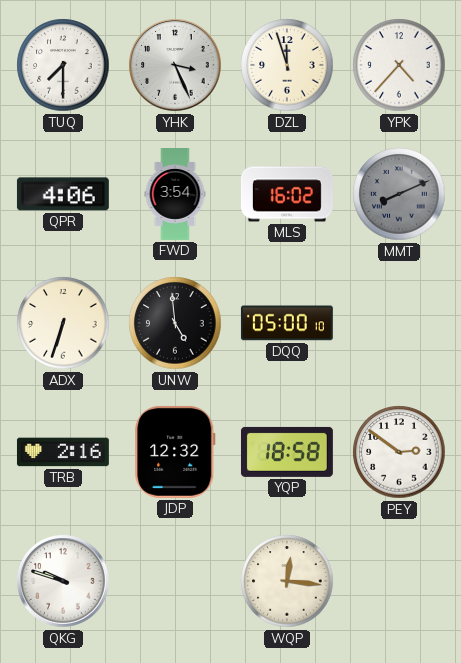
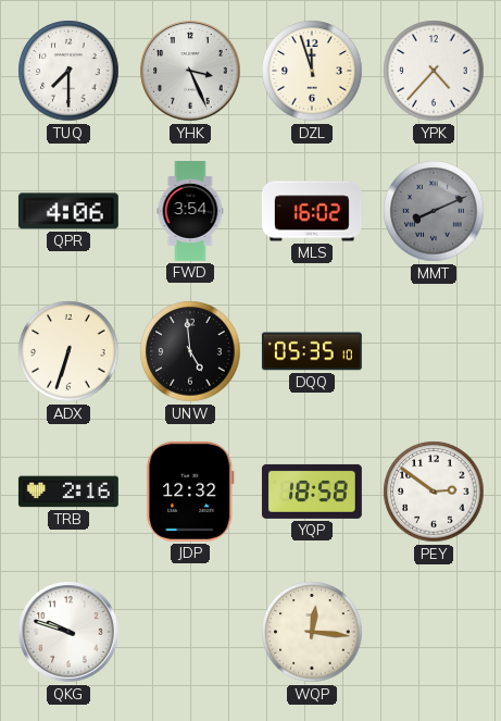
DQQ: 05:00 -> 05:35
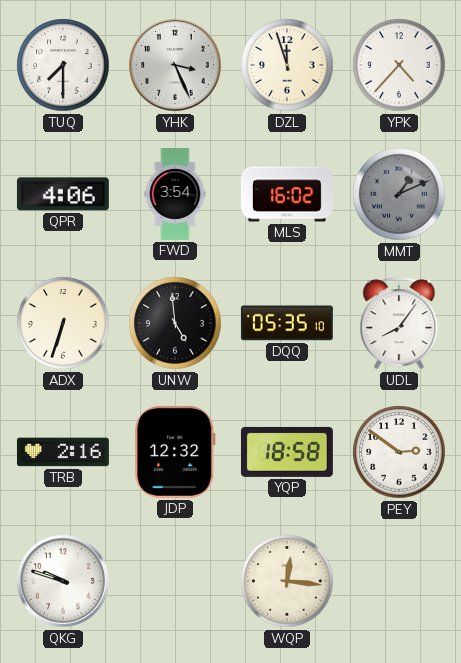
MMT: 8:11 -> 1:11
UDL: none -> 8:06
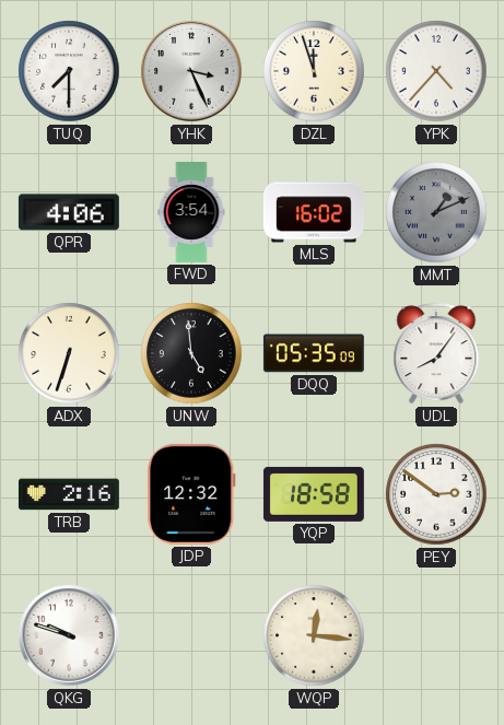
DQQ: 05:35:10 -> 05:35:09
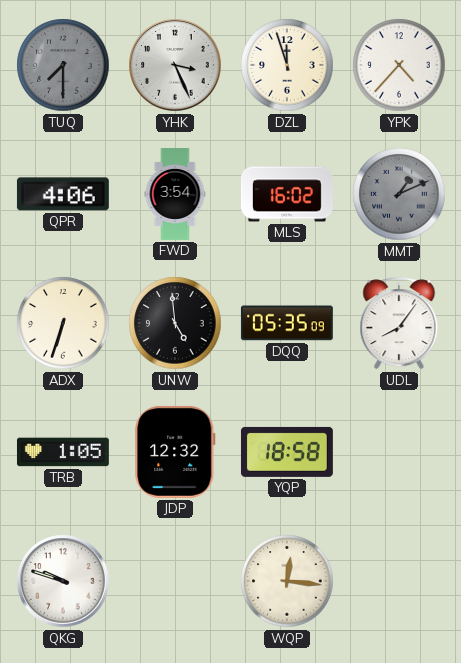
TUQ dial: white -> grey
TRB: 2:16 -> 1:05
PEY: 2:51 -> none
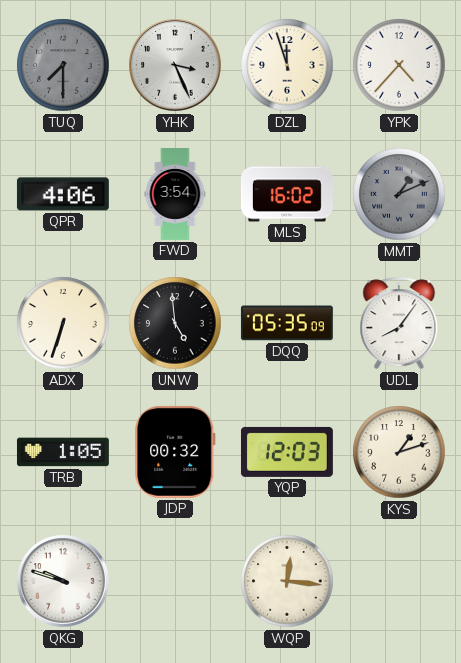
JDP: 12:32 -> 00:32
YQP: 18:58 -> 12:03
KYS: none -> 1:12
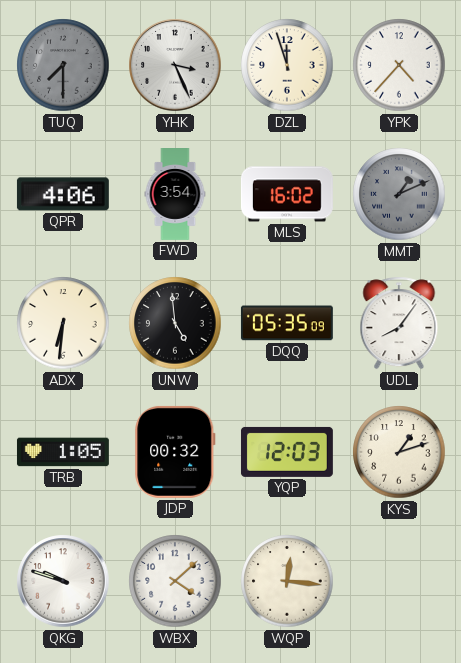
ADX: 6:33 -> 6:31
WBX: none -> 4:08
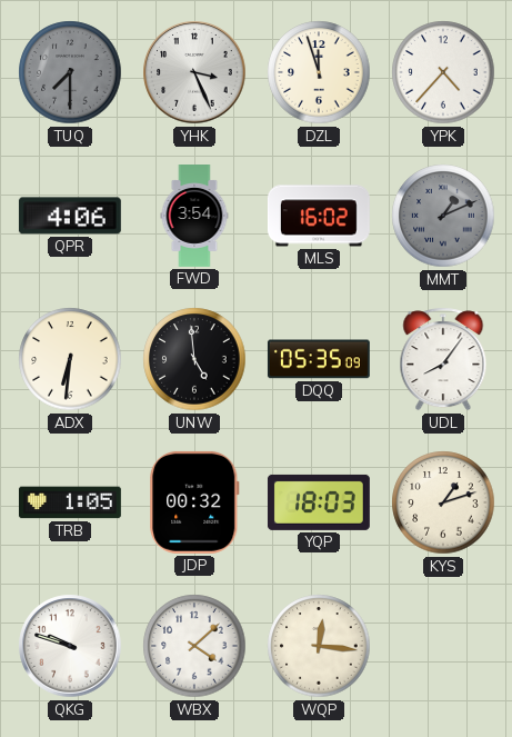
YQP: 12:03 -> 18:03
